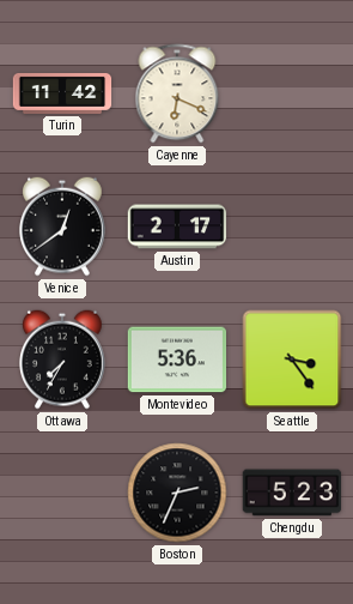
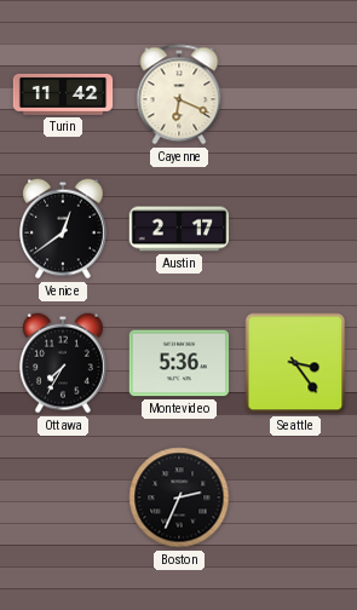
Chengdu: 5:23 -> none
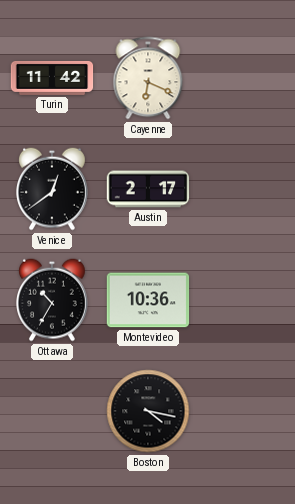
Ottawa: 7:35 -> 10:35
Montevideo: 5:36 -> 10:36
Seattle: 3:24 -> none
Boston: 2:34 -> 4:17
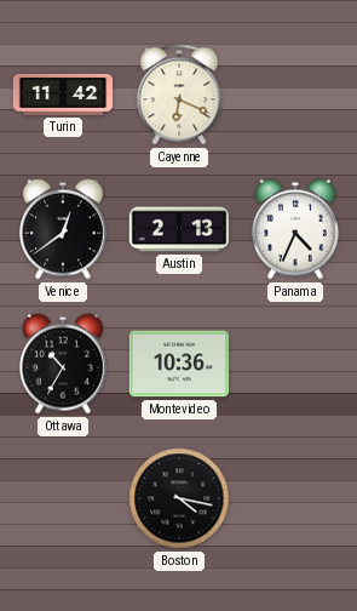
Austin: 2:17 -> 2:13
Panama: none -> 4:34
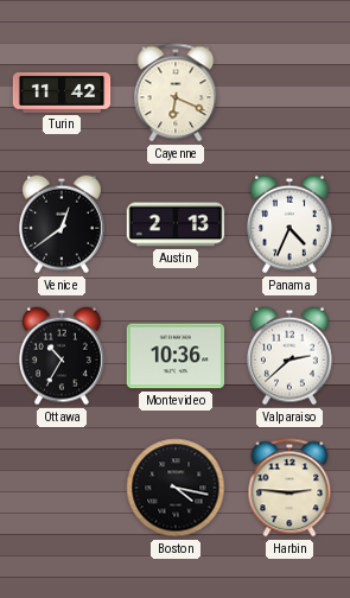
Valparaiso: none -> 2:38
Harbin: none -> 2:46
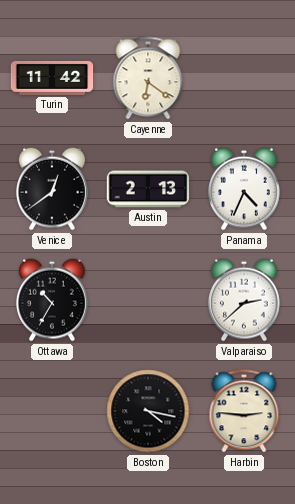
Cayenne: 6:19 -> 6:21
Montevideo: 10:36 -> none
